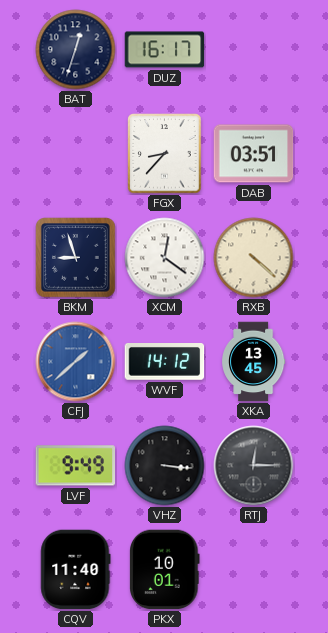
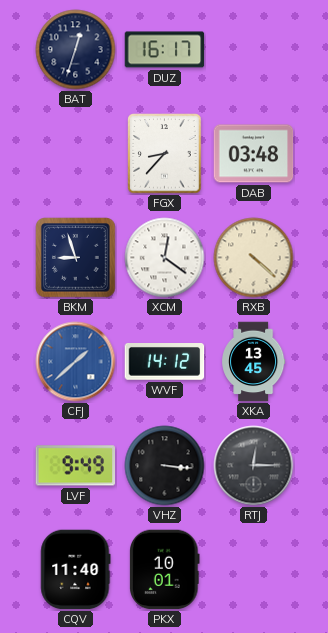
DAB: 03:51 -> 03:48
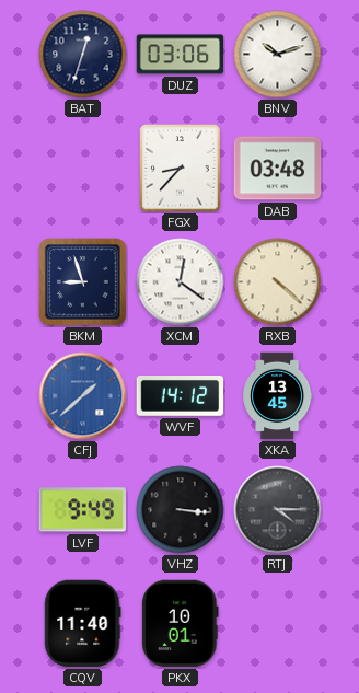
DUZ: 16:17 -> 03:06
BNV: none -> 10:12
RTJ: 12:15 -> 4:15
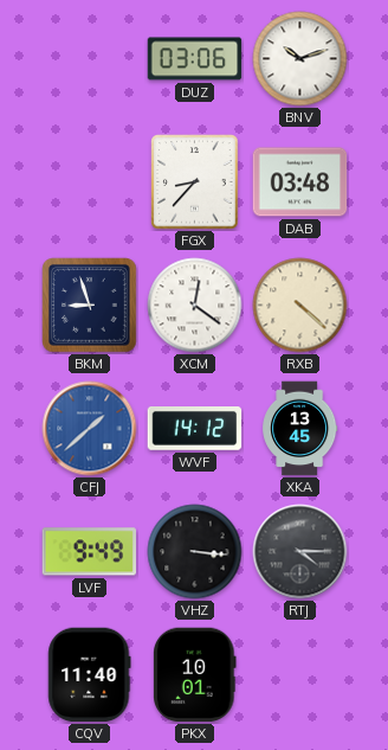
BAT: 12:33 -> none
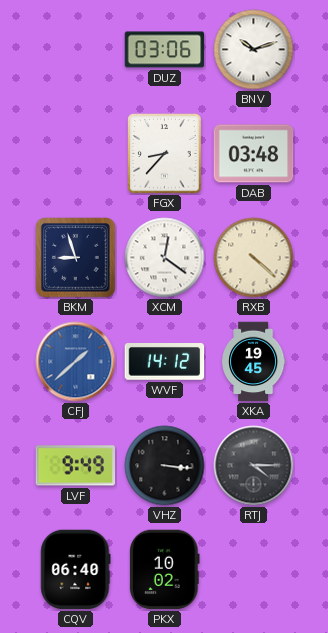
XKA: 13:45 -> 19:45
CQV: 11:40 -> 06:40
PKX: 10:01 -> 10:02
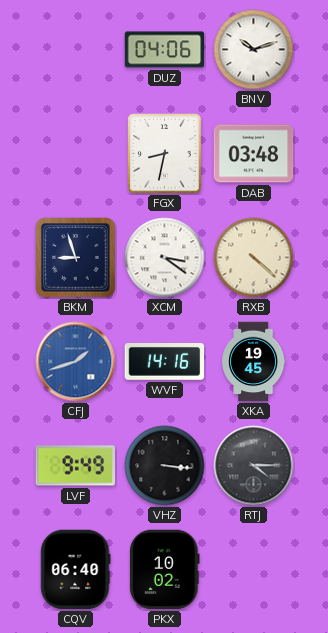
DUZ: 03:06 -> 04:06
FGX: 8:37 -> 8:32
XCM: 12:21 -> 3:21
CFJ: 1:38 -> 1:42
WVF: 14:12 -> 14:16
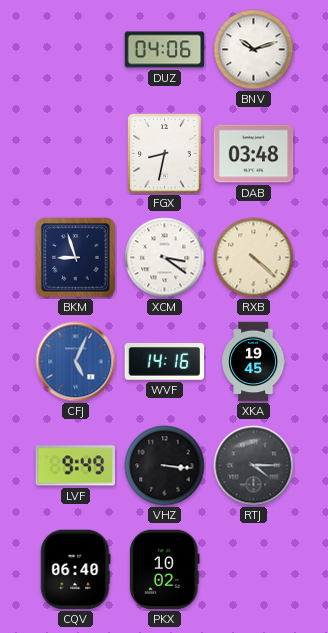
CFJ: 1:42 -> 5:04
